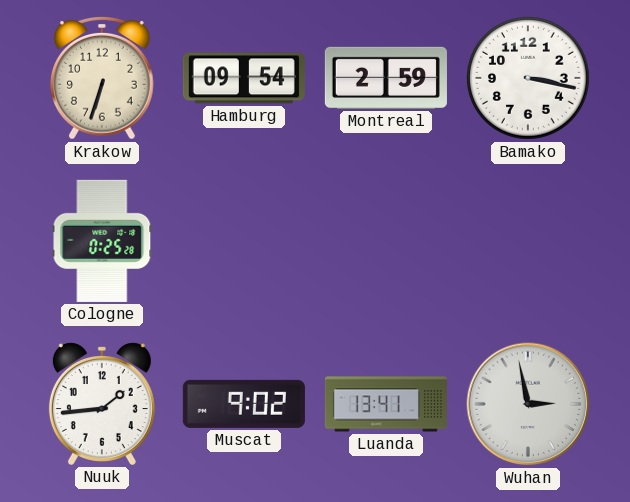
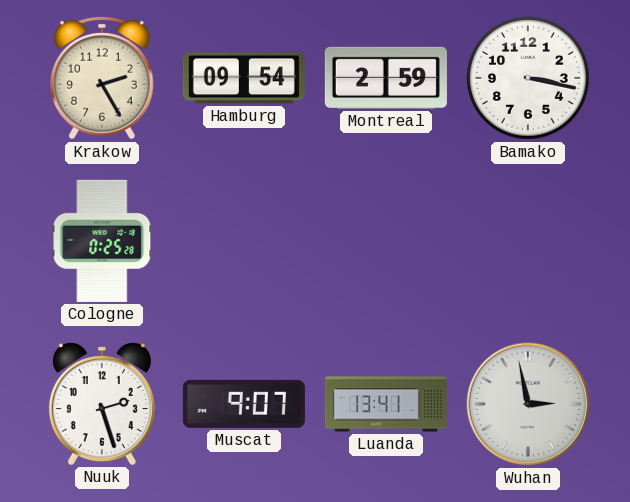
Krakow: 6:33 -> 2:25
Nuuk: 1:44 -> 2:27
Muscat: 9:02 -> 9:07
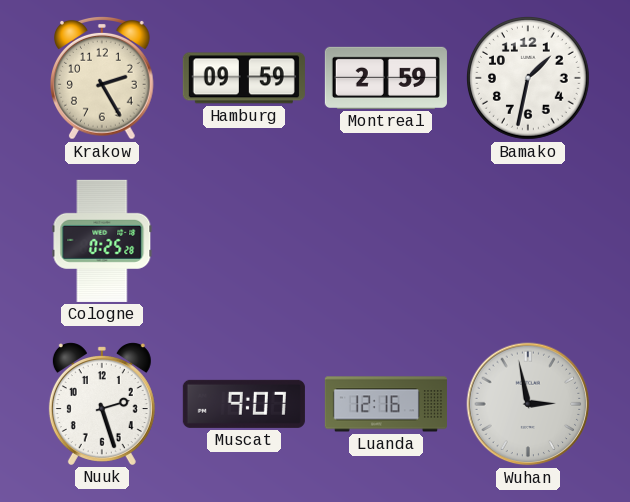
Hamburg: 09:54 -> 09:59
Bamako: 3:17 -> 1:32
Luanda: 13:41 -> 12:16
